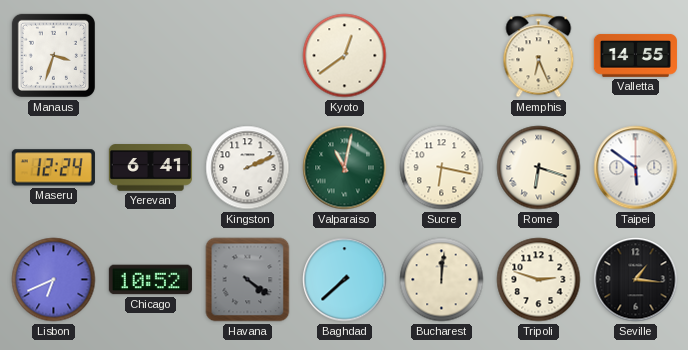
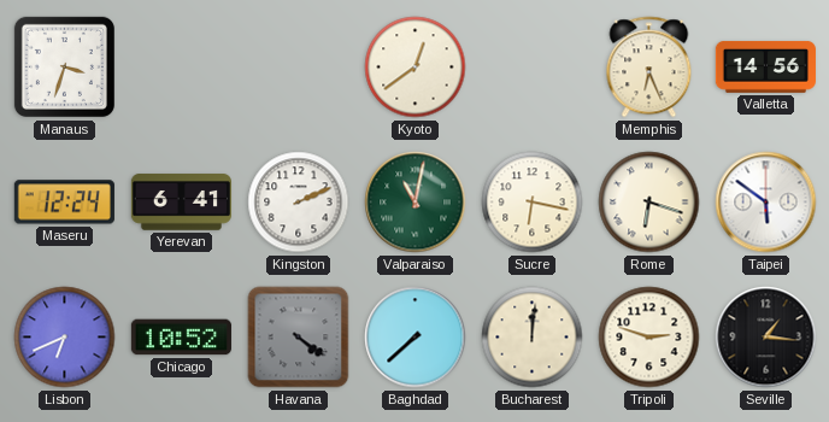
Valletta: 14:55 -> 14:56
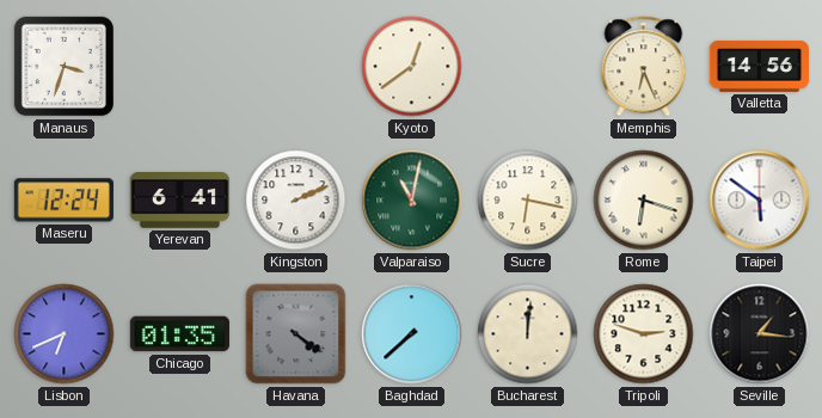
Chicago: 10:52 -> 01:35
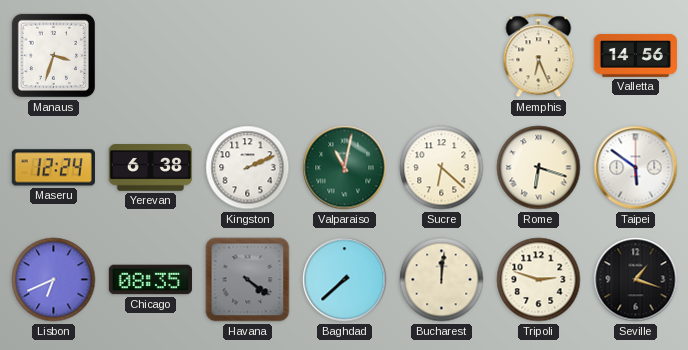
Kyoto: 12:39 -> none
Yerevan: 6:41 -> 6:38
Sucre: 6:17 -> 6:22
Chicago: 01:35 -> 08:35
Seville: 1:16 -> 1:18
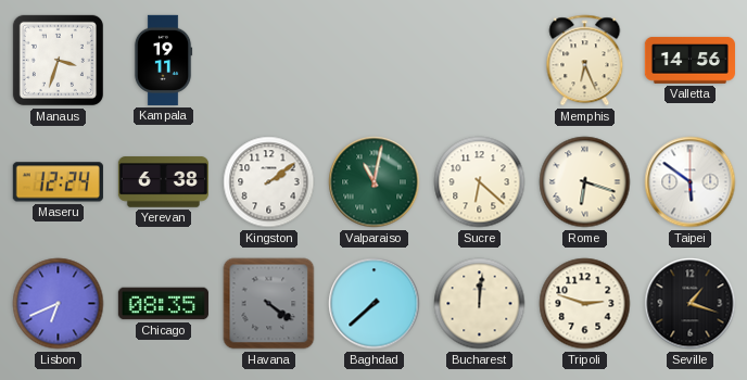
Kampala: none -> 19:11
Kingston: 2:11 -> 2:09
